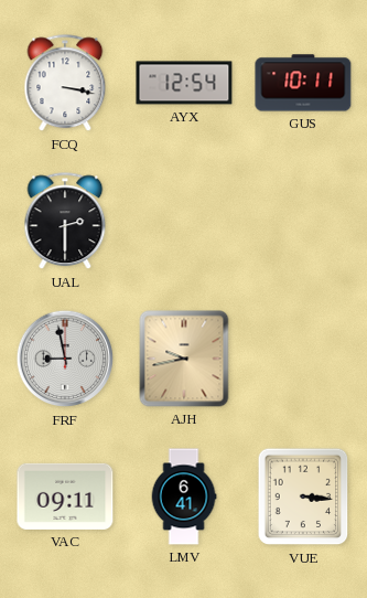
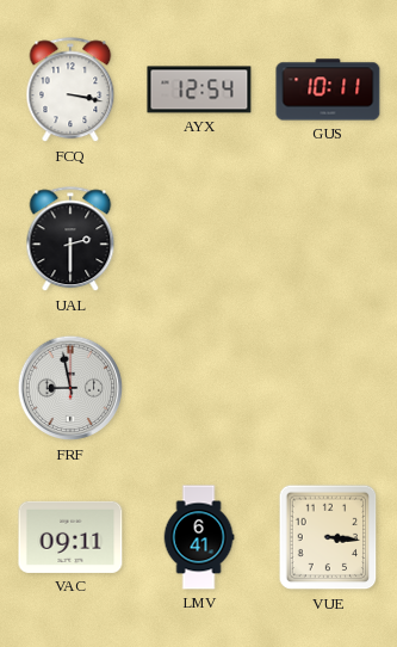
AJH: 9:43 -> none
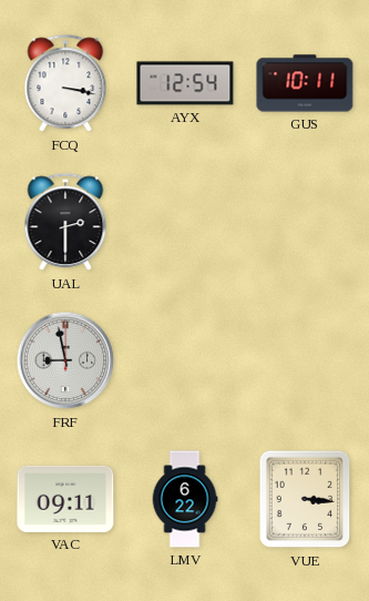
LMV: 6:41 -> 6:22
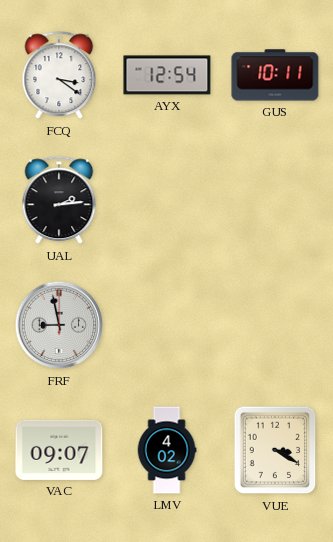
FCQ: 3:17 -> 3:21
UAL: 2:30 -> 2:14
VAC: 09:11 -> 09:07
LMV: 6:22 -> 4:02
VUE: 3:16 -> 3:20
